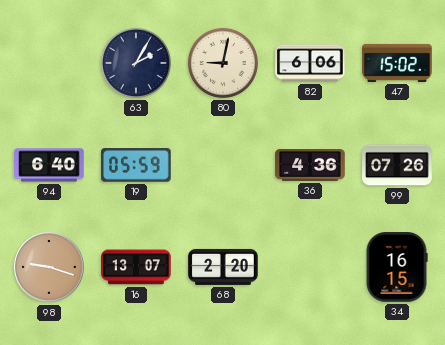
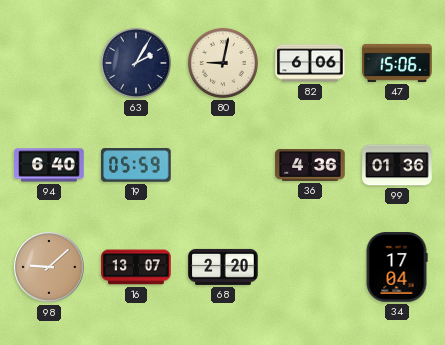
47: 15:02 -> 15:06
99: 07:26 -> 01:36
98: 9:18 -> 9:08
34: 16:15 -> 17:04
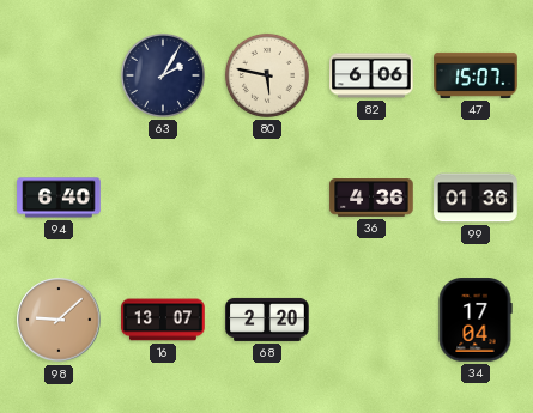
80: 9:02 -> 5:47
47: 15:06 -> 15:07
19: 05:59 -> none
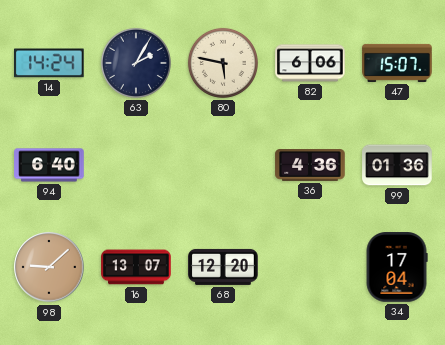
14: none -> 14:24
68: 2:20 -> 12:20
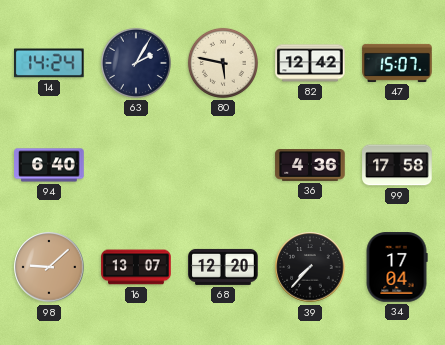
82: 6:06 -> 12:42
99: 01:36 -> 17:58
39: none -> 7:37
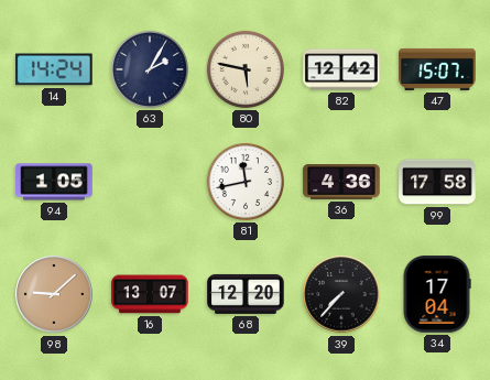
94: 6:40 -> 1:05
81: none -> 11:43
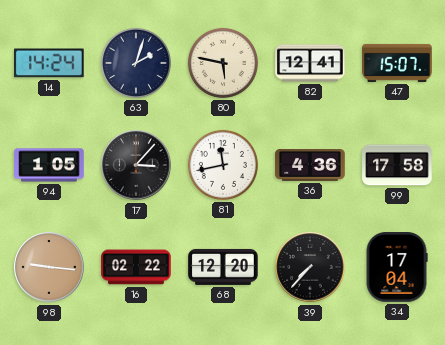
63: 2:05 -> 2:03
82: 12:42 -> 12:41
17: none -> 3:07
98: 9:08 -> 9:16
16: 13:07 -> 02:22
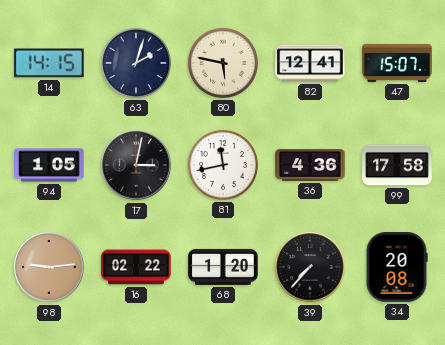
14: 14:24 -> 14:15
17: 3:07 -> 3:02
98: 9:16 -> 9:14
68: 12:20 -> 1:20
34: 17:04 -> 20:08
